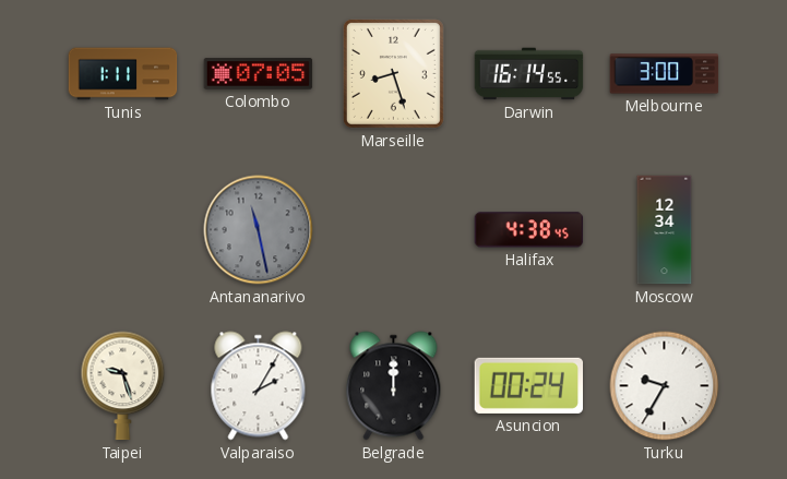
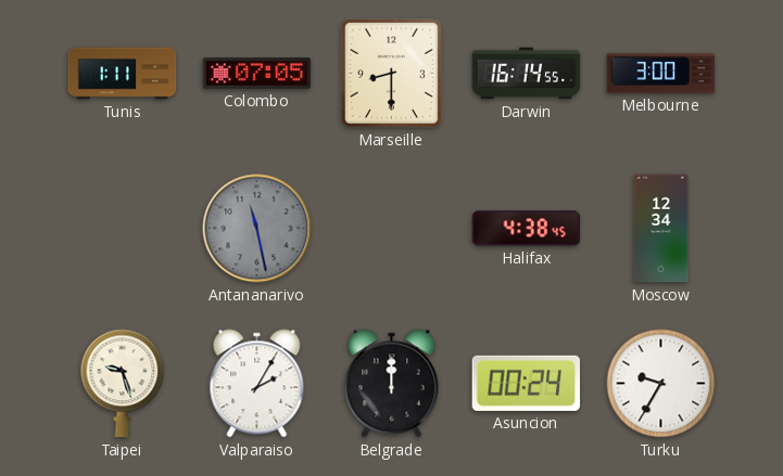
Marseille: 8:27 -> 8:30
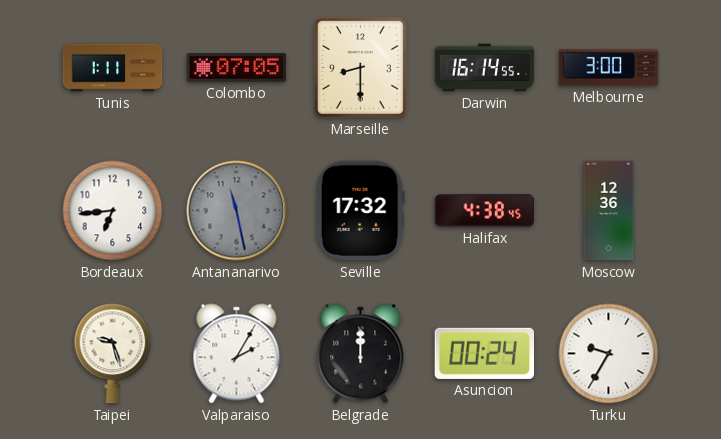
Bordeaux: none -> 6:44
Seville: none -> 17:32
Moscow: 12:34 -> 12:36
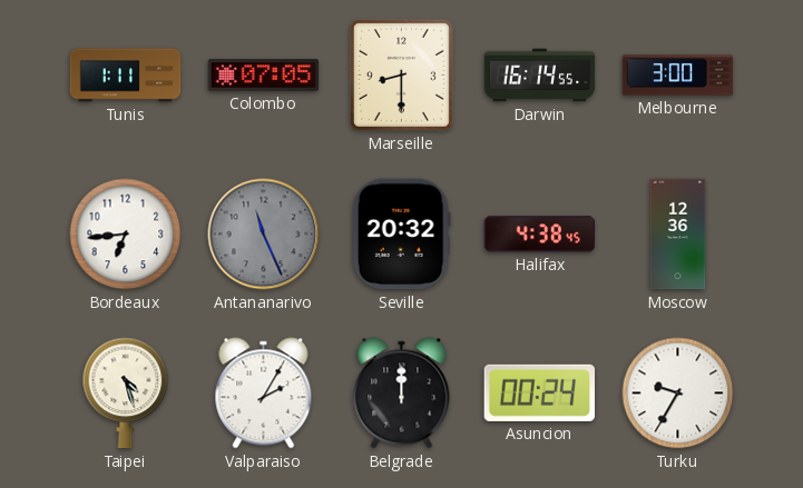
Antananarivo: 11:28 -> 11:26
Seville: 17:32 -> 20:32
Taipei: 9:27 -> 4:27
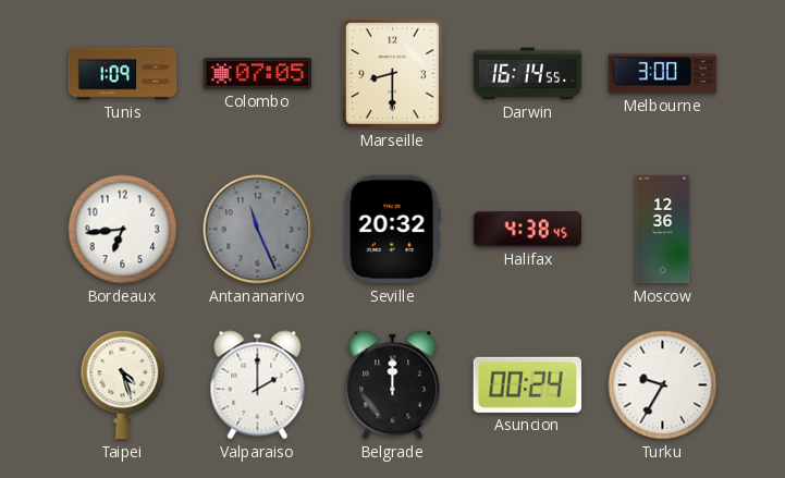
Tunis: 1:11 -> 1:09
Valparaiso: 2:05 -> 2:00
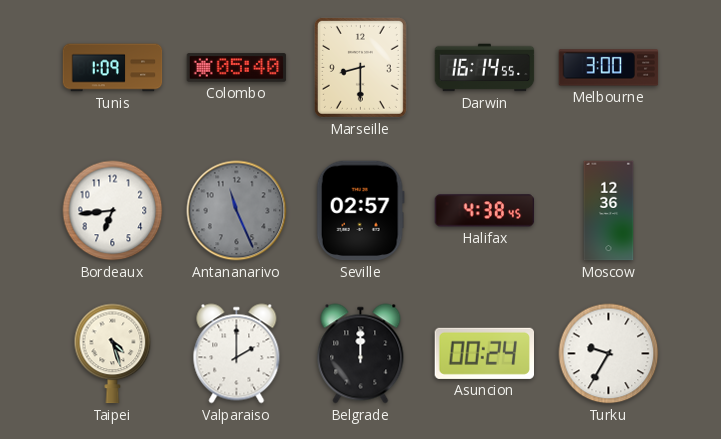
Colombo: 07:05 -> 05:40
Seville: 20:32 -> 02:57
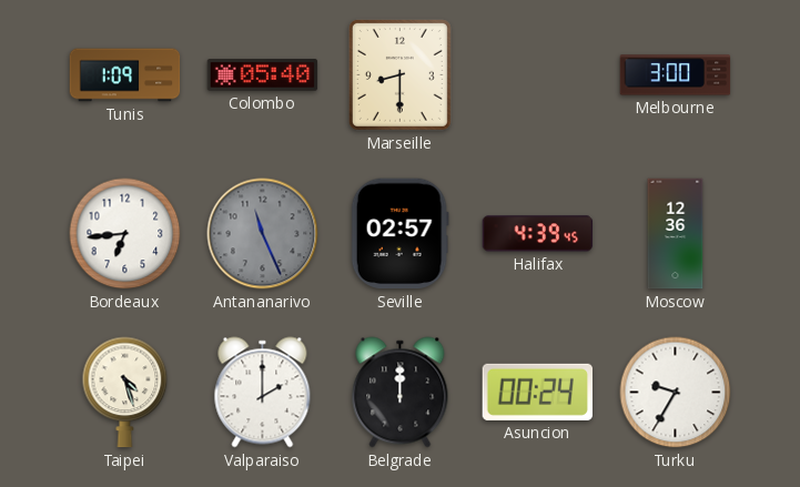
Darwin: 16:14 -> none
Halifax: 4:38 -> 4:39
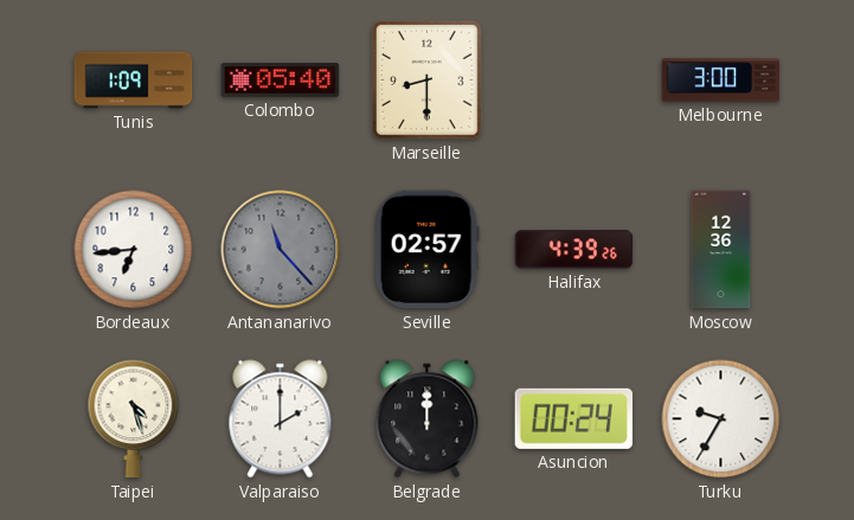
Antananarivo: 11:26 -> 11:23
Halifax: 4:39:45 -> 4:39:26
